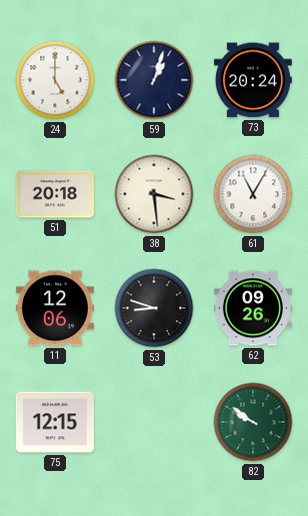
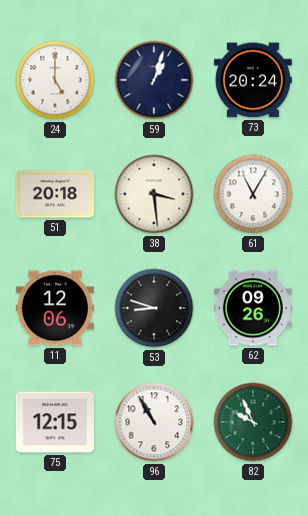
96: none -> 10:55
82: 9:51 -> 9:56
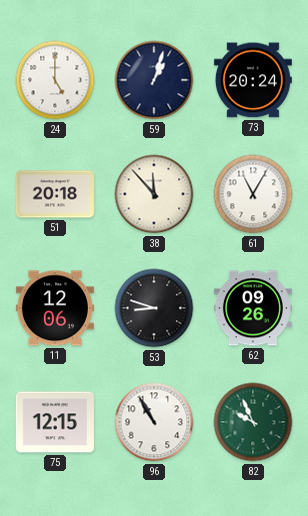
38: 3:29 -> 11:53
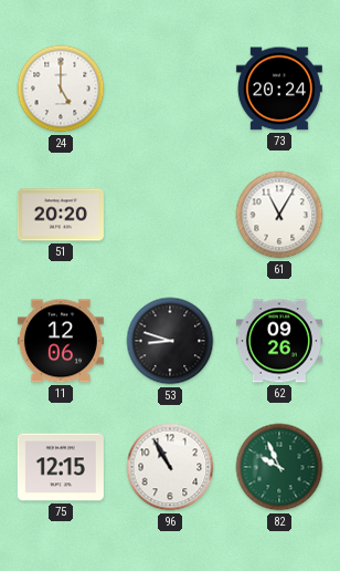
59: 1:03 -> none
51: 20:18 -> 20:20
38: 11:53 -> none
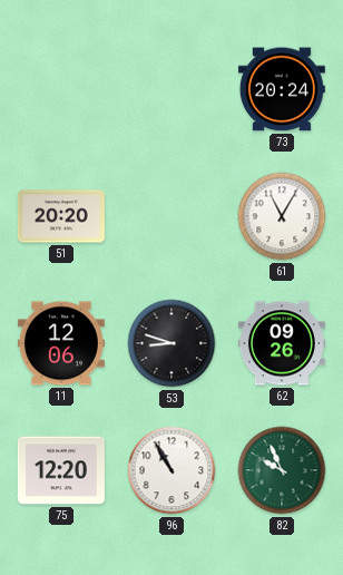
24: 5:00 -> none
75: 12:15 -> 12:20
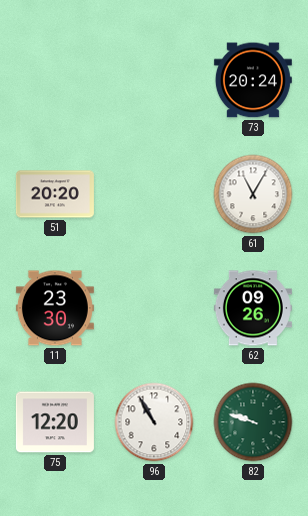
11: 12:06 -> 23:30
53: 8:48 -> none
82: 9:56 -> 9:48
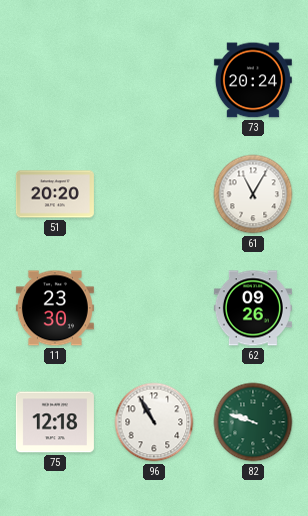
75: 12:20 -> 12:18
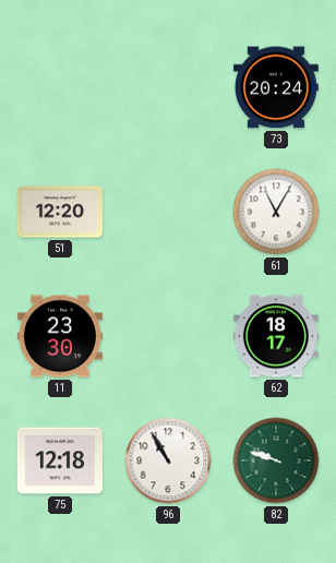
51: 20:20 -> 12:20
62: 09:26 -> 18:17
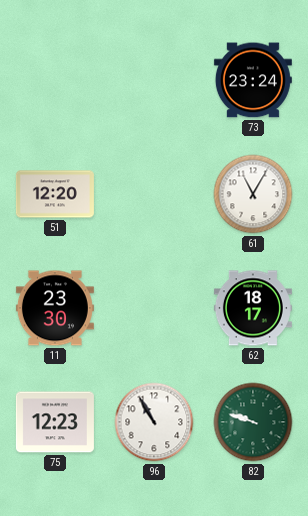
73: 20:24 -> 23:24
75: 12:18 -> 12:23
